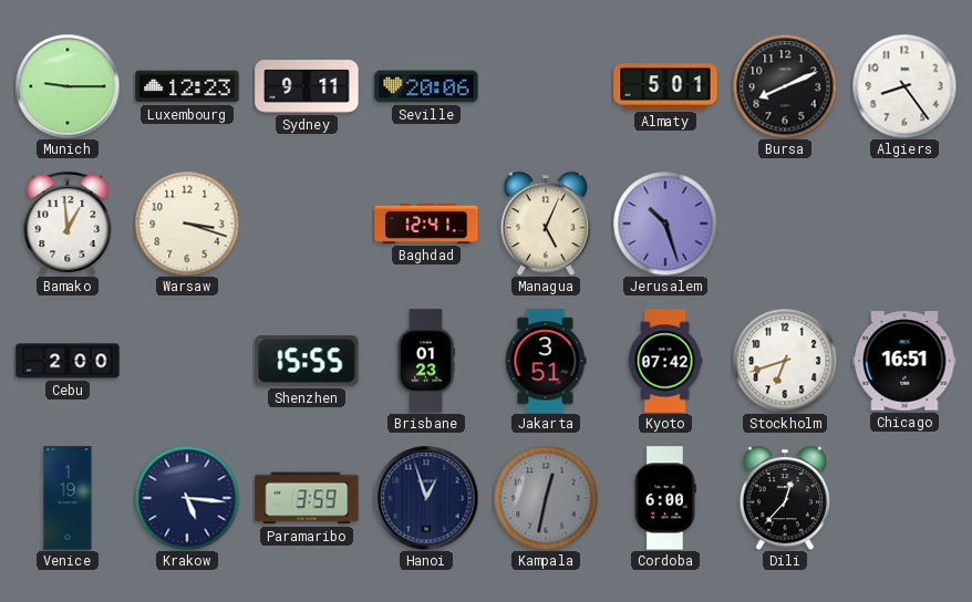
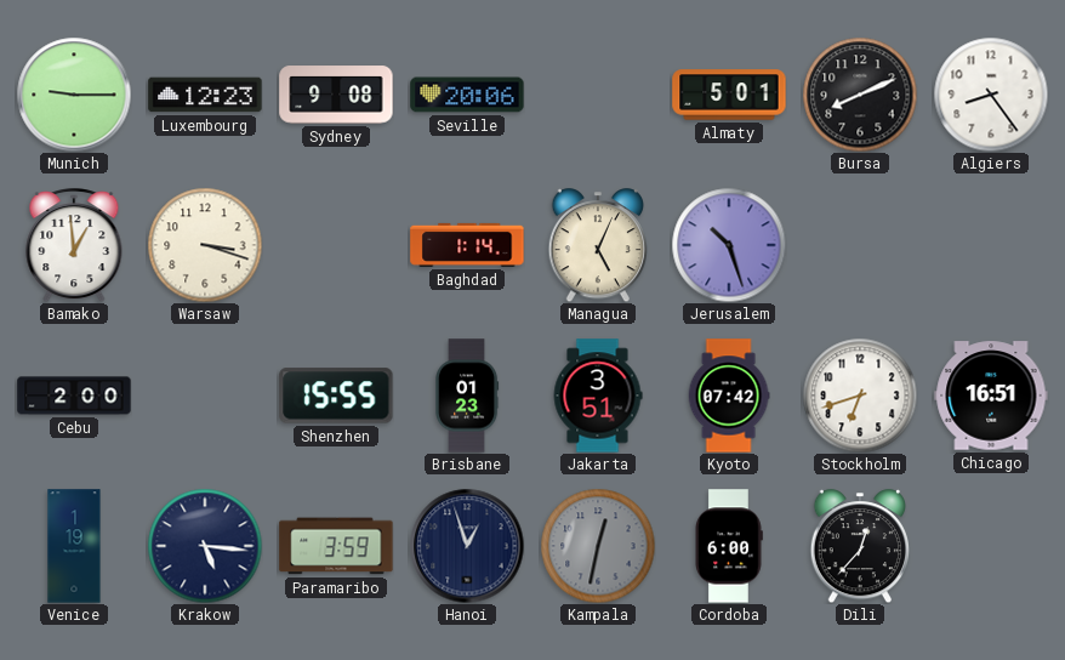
Sydney: 9:11 -> 9:08
Baghdad: 12:41 -> 1:14
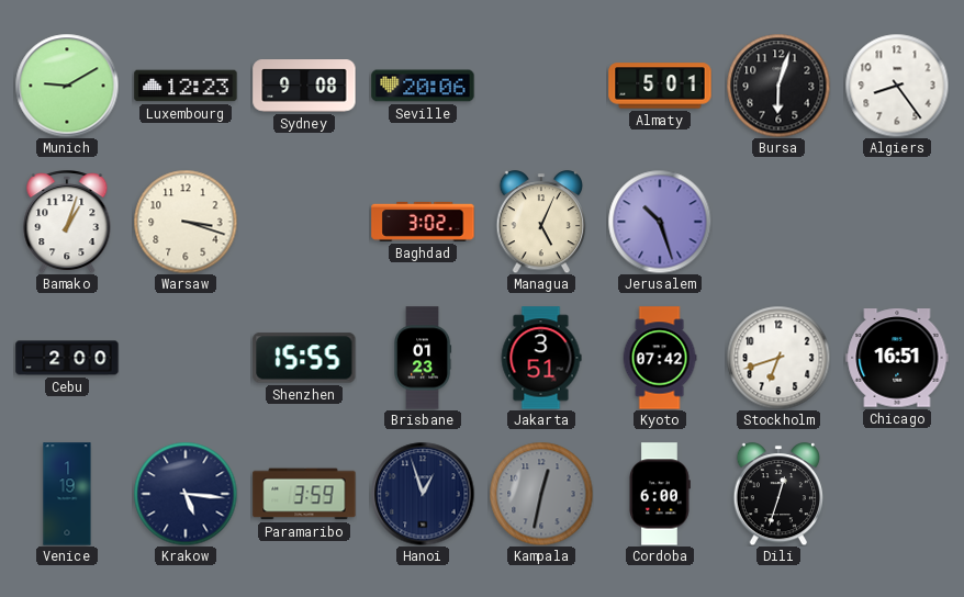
Munich: 9:15 -> 9:10
Bursa: 8:11 -> 6:03
Bamako: 12:59 -> 1:03
Baghdad: 1:14 -> 3:02
Dili: 12:37 -> 12:33
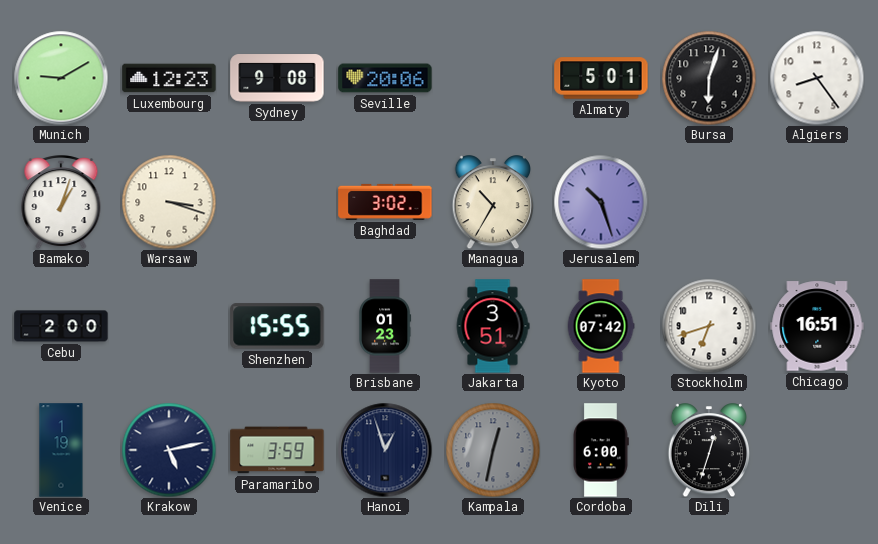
Managua: 5:04 -> 10:35
Krakow: 5:16 -> 5:13
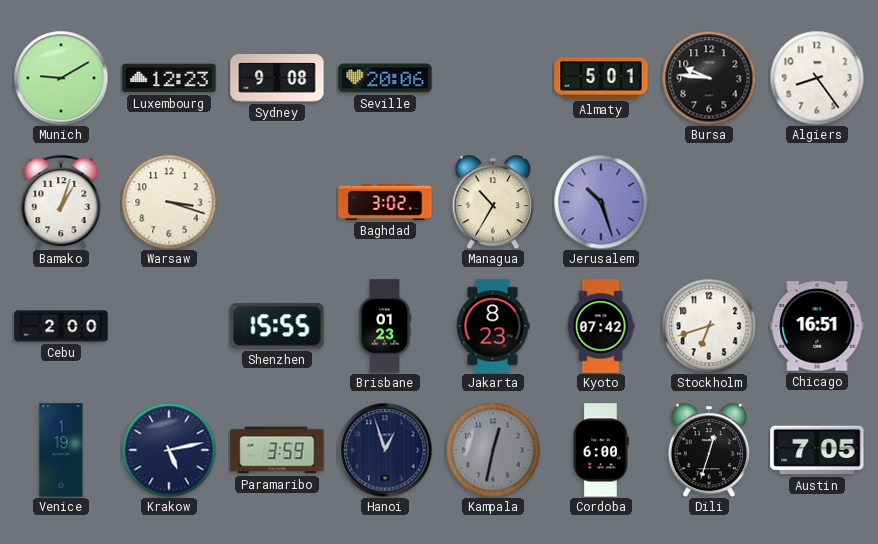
Bursa: 6:03 -> 9:46
Jakarta: 3:51 -> 8:23
Austin: none -> 7:05
